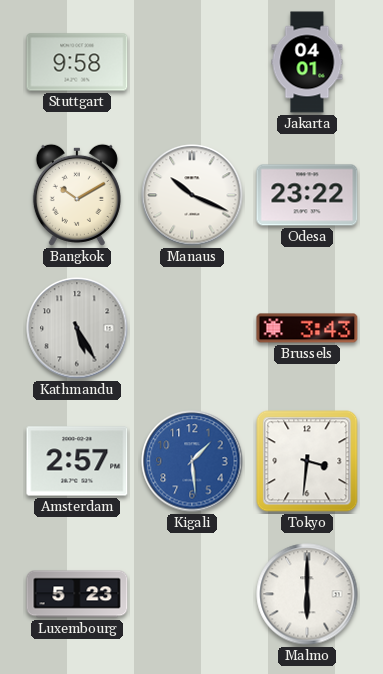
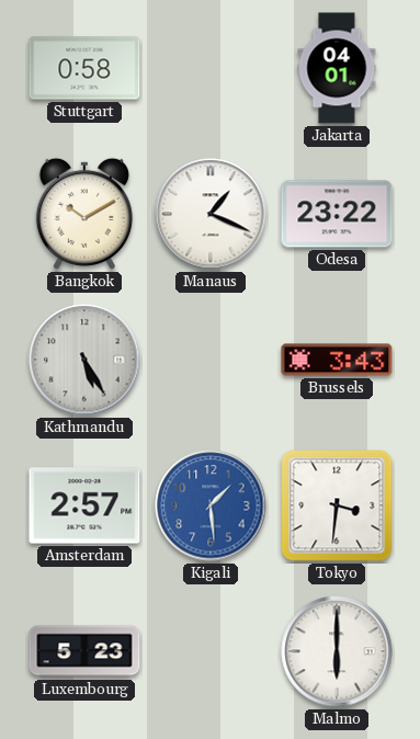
Stuttgart: 9:58 -> 0:58
Manaus: 10:19 -> 1:19
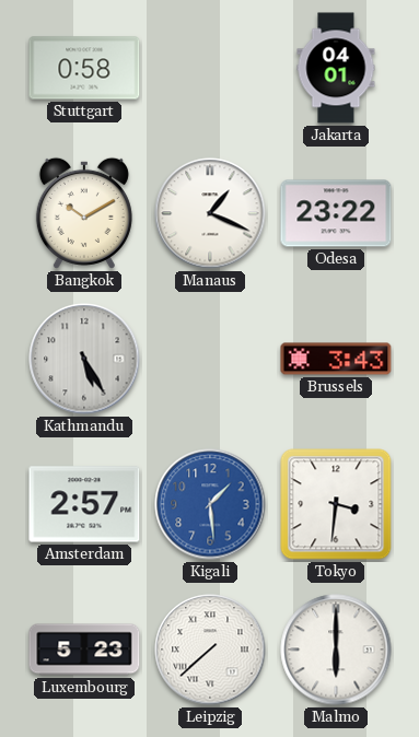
Leipzig: none -> 7:38
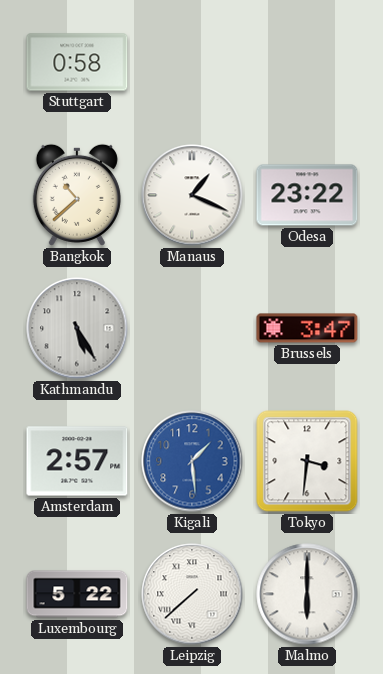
Jakarta: 04:01 -> none
Bangkok: 10:10 -> 10:38
Brussels: 3:43 -> 3:47
Luxembourg: 5:23 -> 5:22
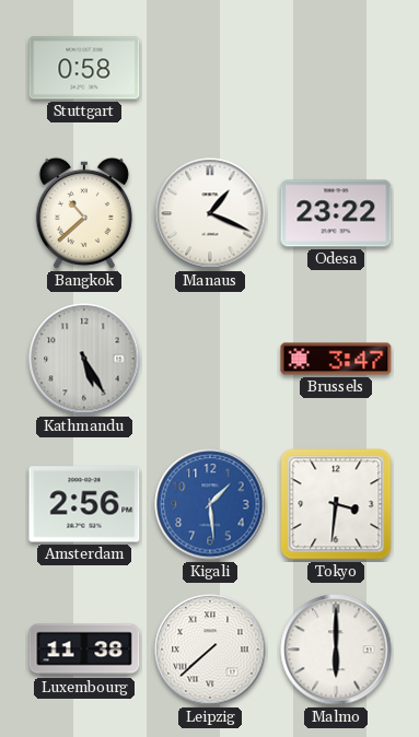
Amsterdam: 2:57 -> 2:56
Luxembourg: 5:22 -> 11:38
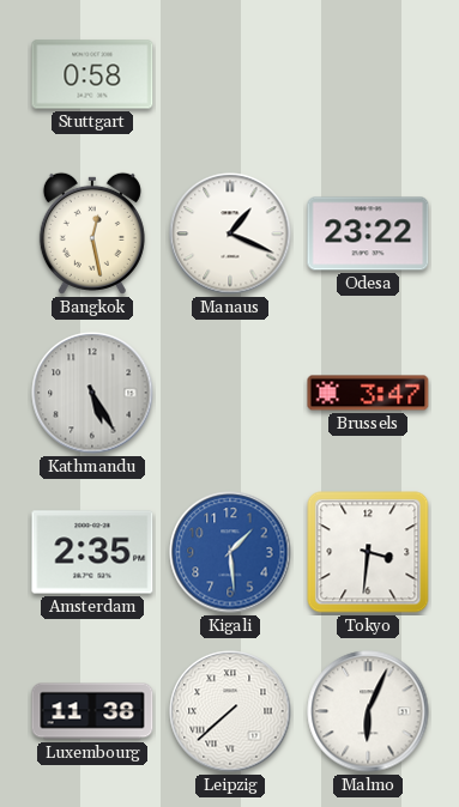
Bangkok: 10:38 -> 12:28
Amsterdam: 2:56 -> 2:35
Malmo: 6:00 -> 6:04
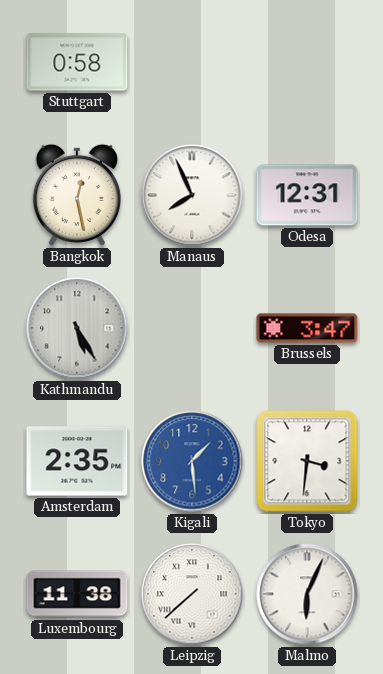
Manaus: 1:19 -> 7:56
Odesa: 23:22 -> 12:31
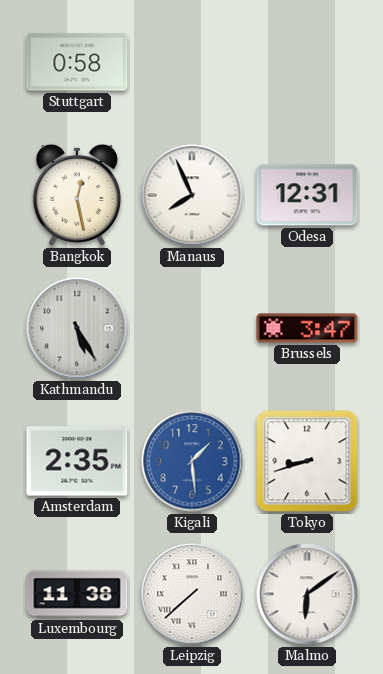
Tokyo: 3:31 -> 8:42
Malmo: 6:04 -> 6:09
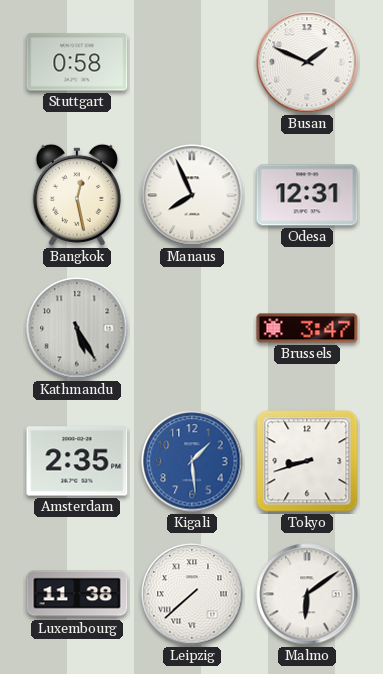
Busan: none -> 1:49
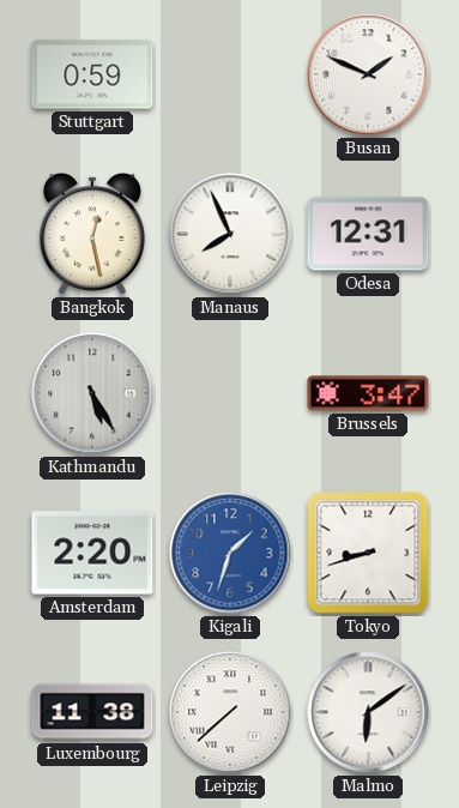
Stuttgart: 0:58 -> 0:59
Amsterdam: 2:35 -> 2:20
Kigali: 1:29 -> 1:33
